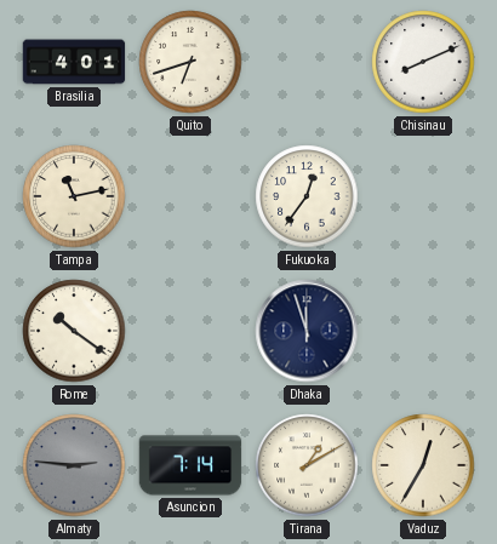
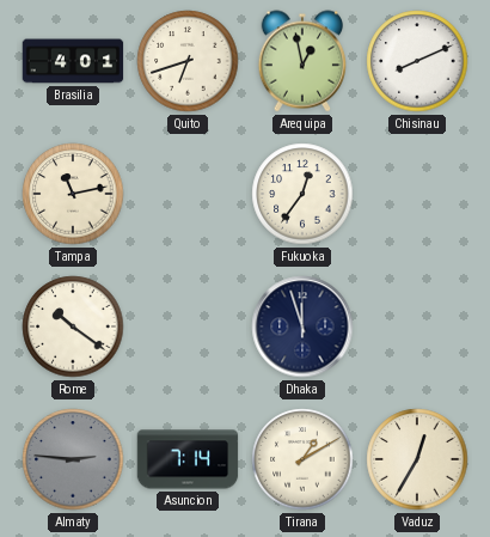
Arequipa: none -> 12:58
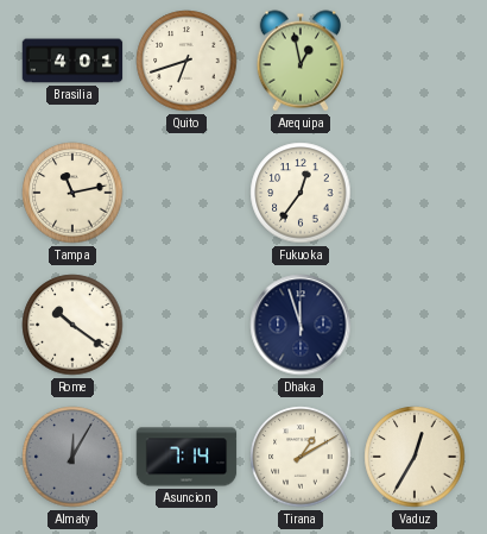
Chisinau: 8:11 -> none
Almaty: 2:46 -> 12:05
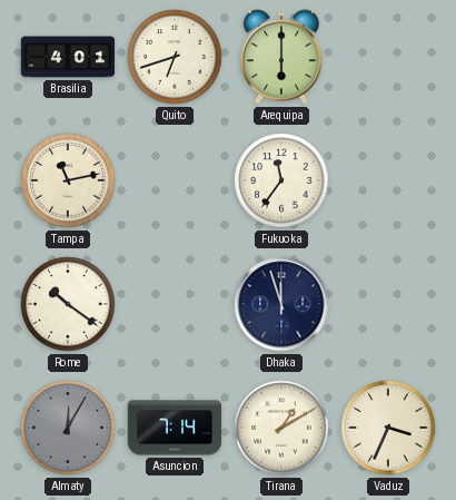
Arequipa: 12:58 -> 6:00
Fukuoka: 12:36 -> 11:36
Vaduz: 12:35 -> 3:34
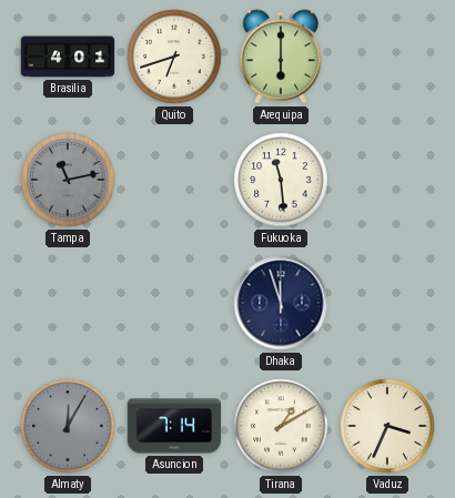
Tampa dial: cream -> grey
Fukuoka: 11:36 -> 11:29
Rome: 10:21 -> none
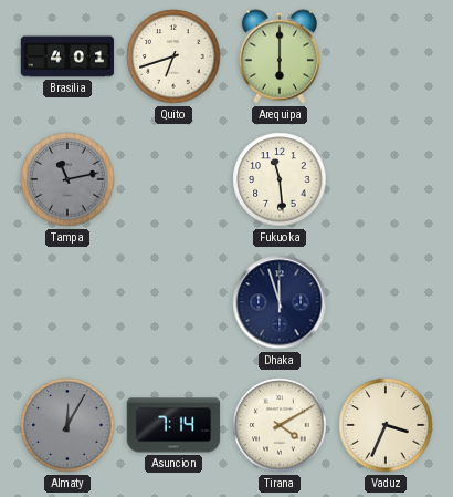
Tirana: 1:10 -> 4:10
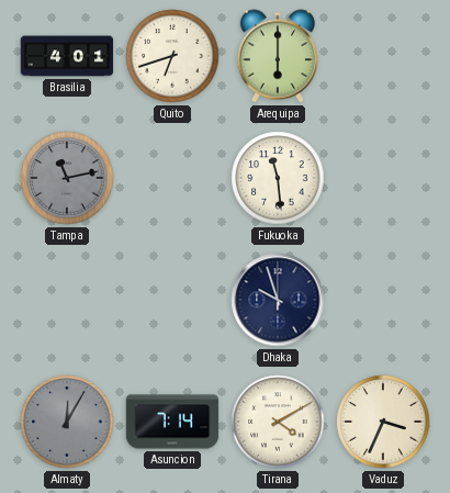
Dhaka: 11:57 -> 9:57
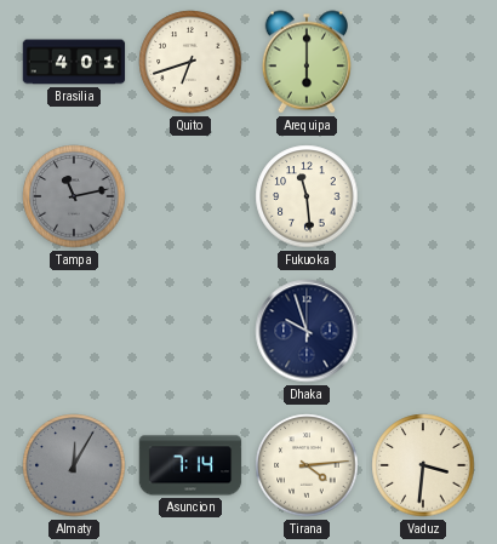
Tirana: 4:10 -> 4:14
Vaduz: 3:34 -> 3:31
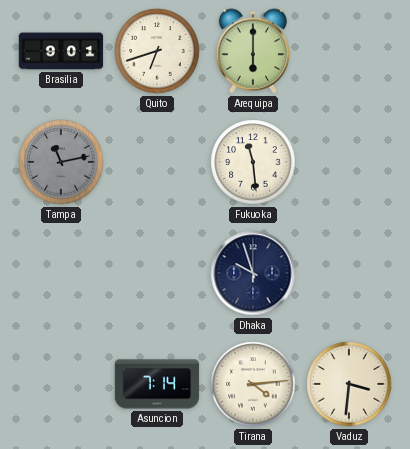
Brasilia: 4:01 -> 9:01
Almaty: 12:05 -> none
